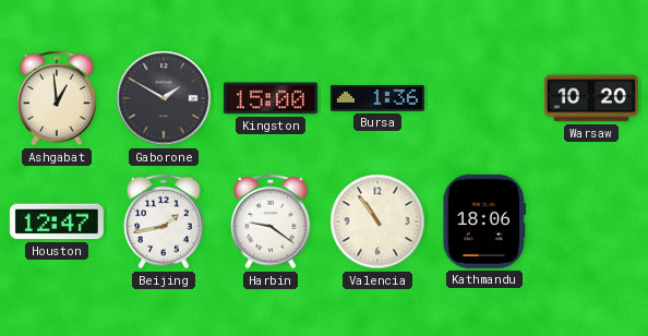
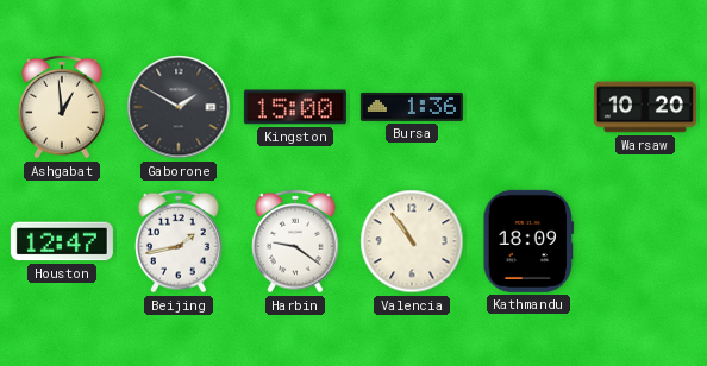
Kathmandu: 18:06 -> 18:09
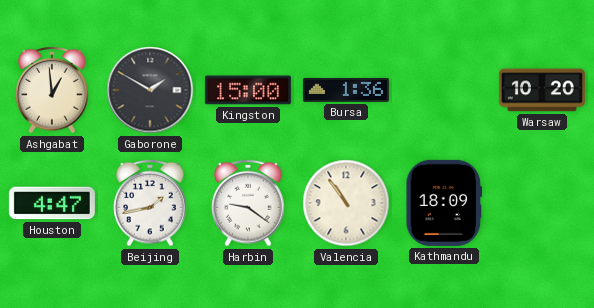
Houston: 12:47 -> 4:47
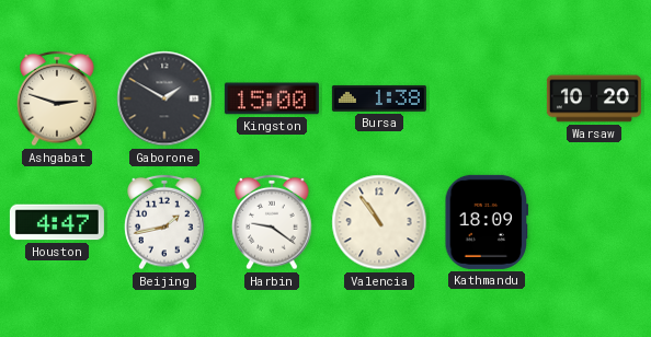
Ashgabat: 12:59 -> 2:48
Bursa: 1:36 -> 1:38
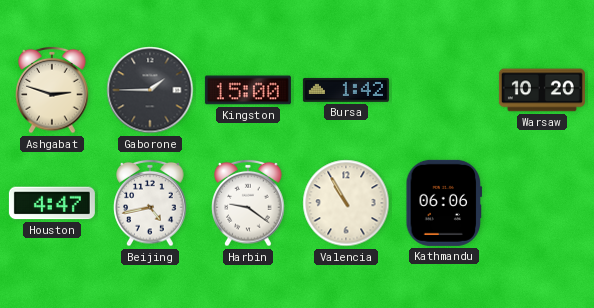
Gaborone: 1:50 -> 1:45
Bursa: 1:38 -> 1:42
Beijing: 1:43 -> 4:43
Valencia: 10:54 -> 10:55
Kathmandu: 18:09 -> 06:06
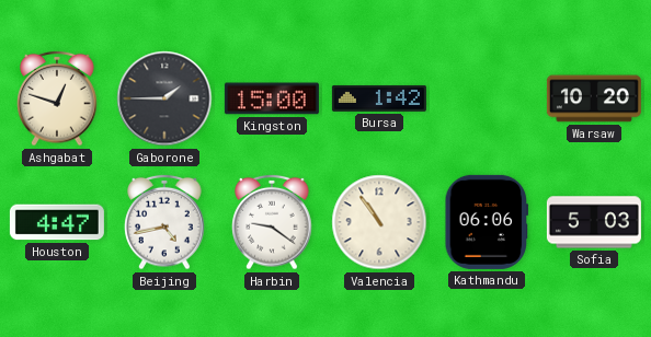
Ashgabat: 2:48 -> 12:48
Valencia: 10:55 -> 10:54
Sofia: none -> 5:03
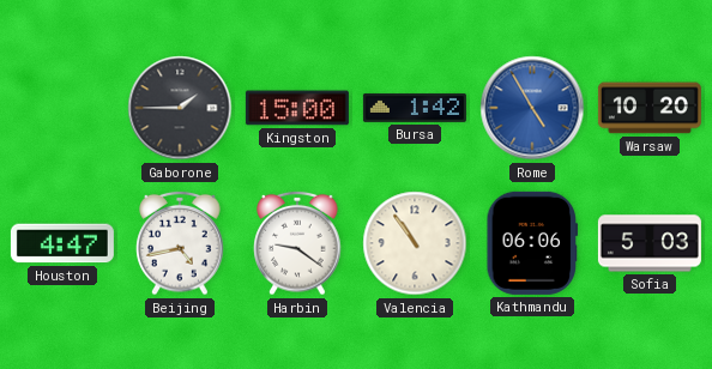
Ashgabat: 12:48 -> none
Rome: none -> 4:55
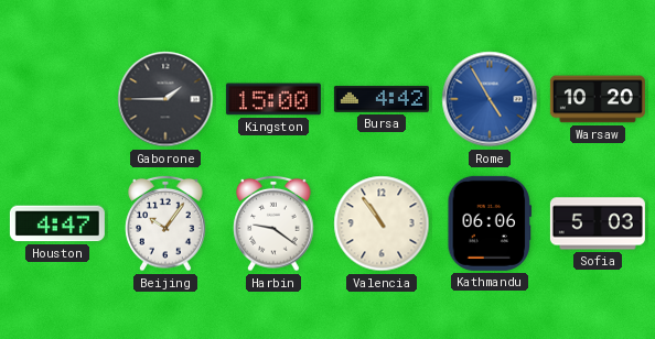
Bursa: 1:42 -> 4:42
Beijing: 4:43 -> 10:06
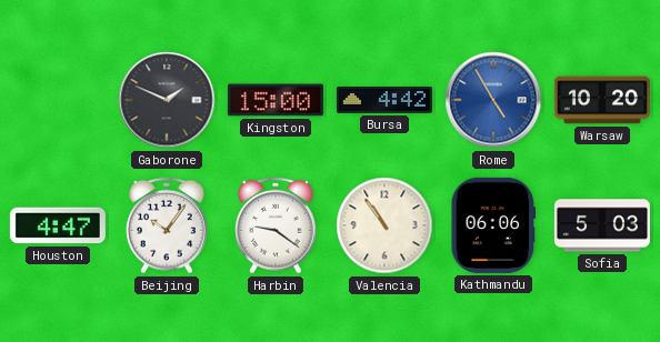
Gaborone: 1:45 -> 1:49
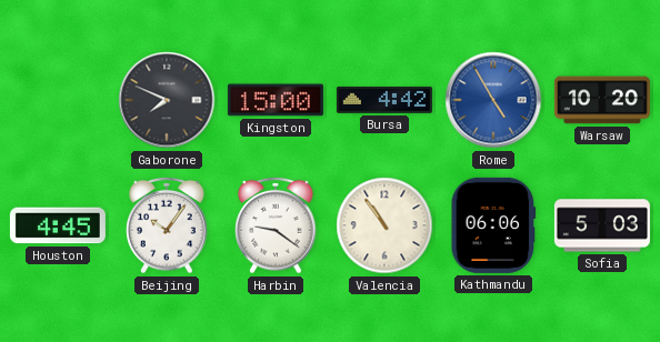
Gaborone: 1:49 -> 7:49
Houston: 4:47 -> 4:45
